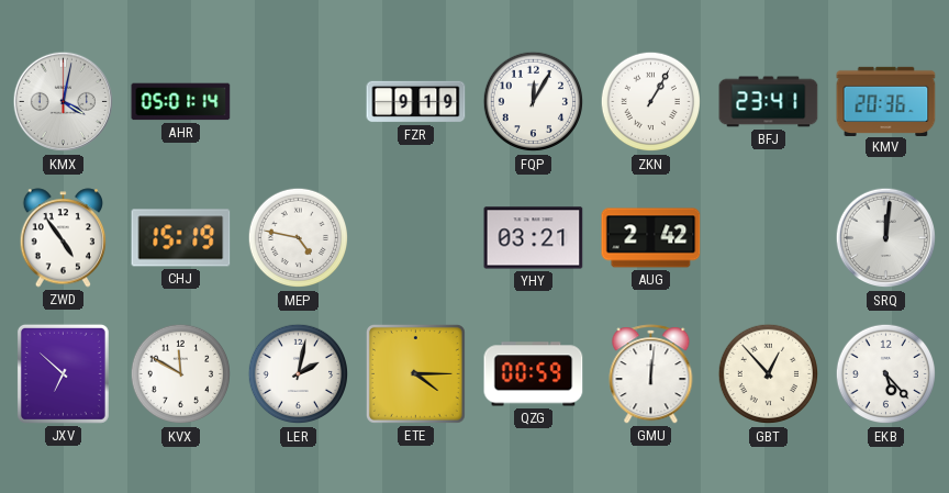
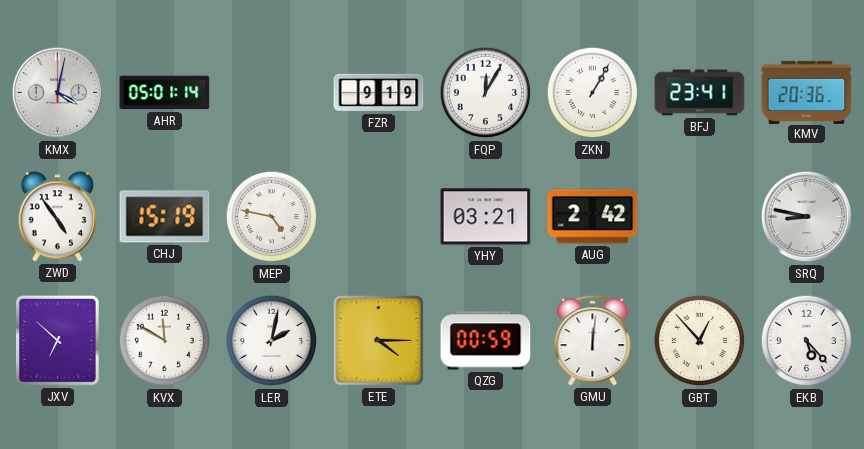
SRQ: 12:01 -> 8:47
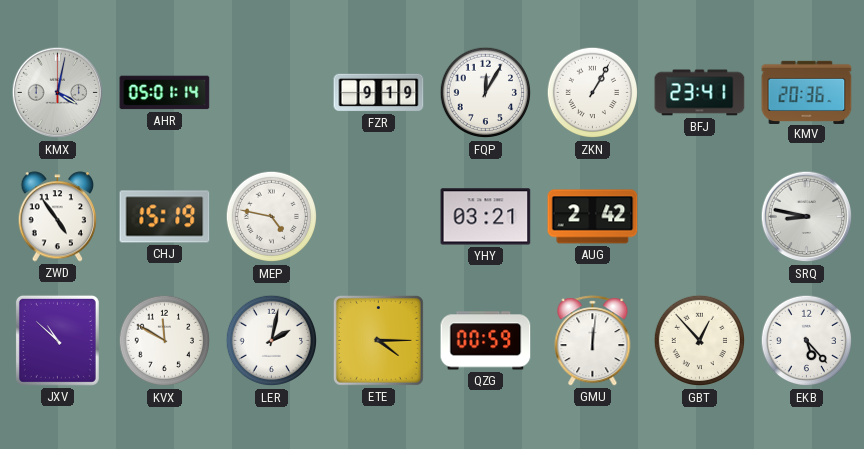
JXV: 6:52 -> 10:52
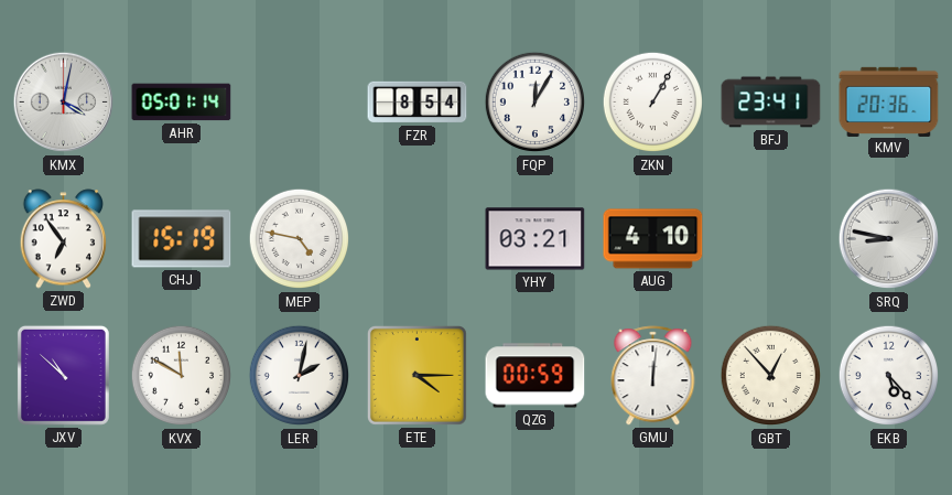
FZR: 9:19 -> 8:54
ZWD: 4:54 -> 6:54
AUG: 2:42 -> 4:10
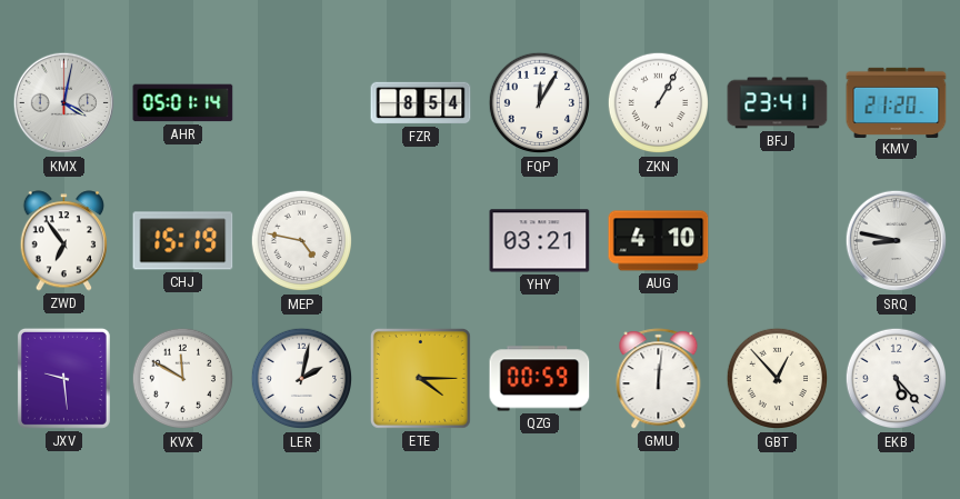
KMV: 20:36 -> 21:20
JXV: 10:52 -> 9:29
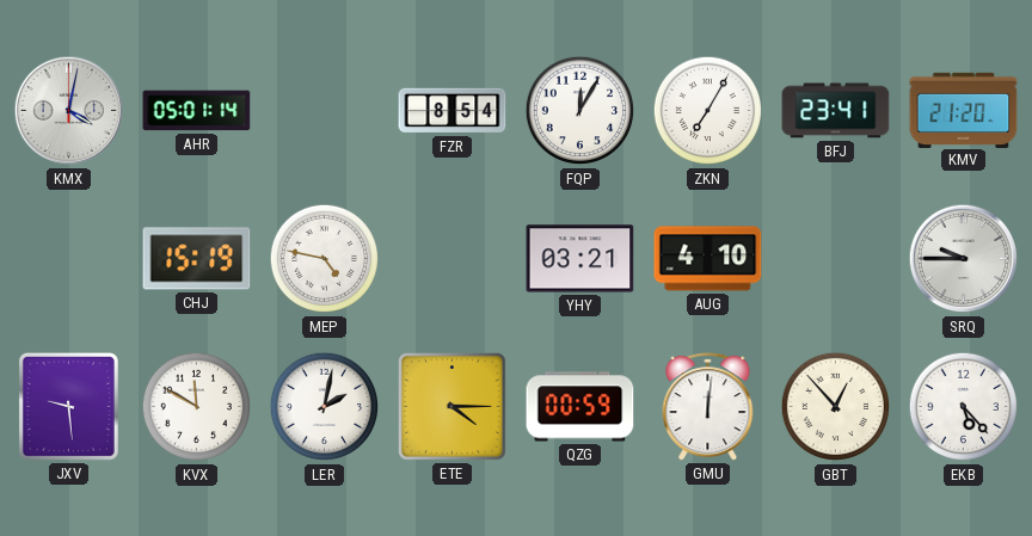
ZKN: 1:05 -> 7:05
ZWD: 6:54 -> none
SRQ: 8:47 -> 9:45
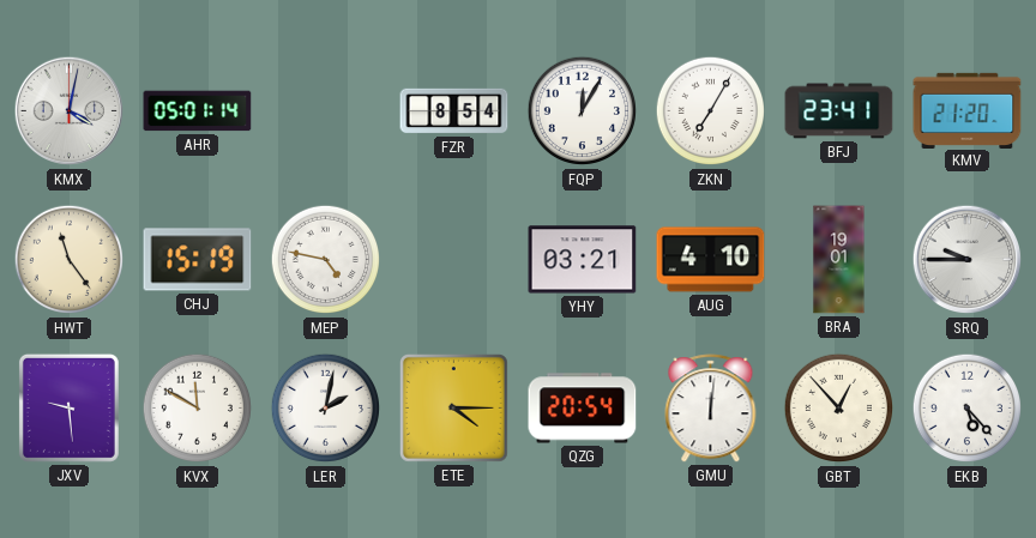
HWT: none -> 11:24
BRA: none -> 19:01
QZG: 00:59 -> 20:54
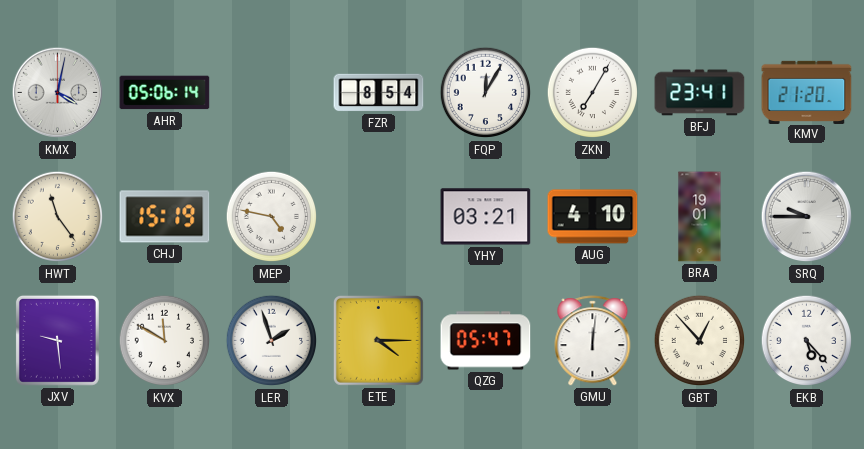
AHR: 05:01 -> 05:06
LER: 2:02 -> 1:57
QZG: 20:54 -> 05:47
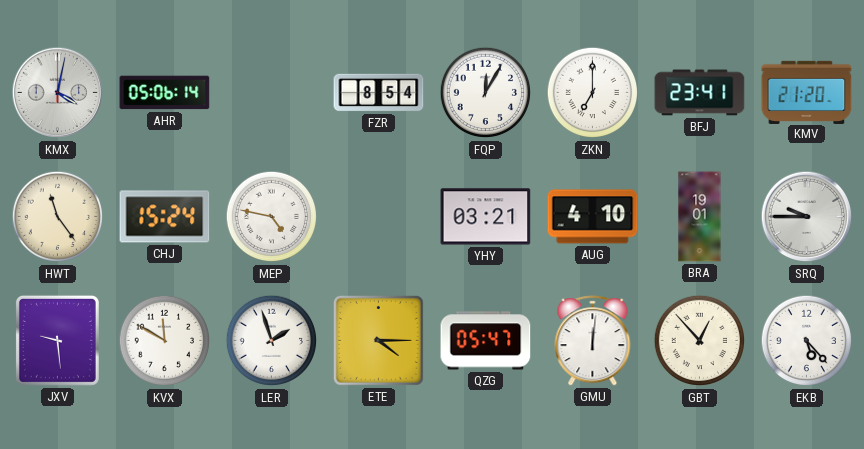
ZKN: 7:05 -> 7:00
CHJ: 15:19 -> 15:24
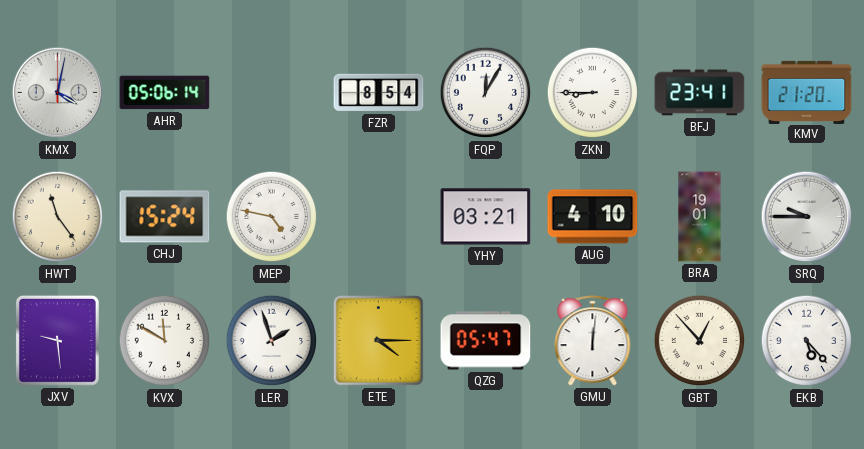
ZKN: 7:00 -> 8:45
